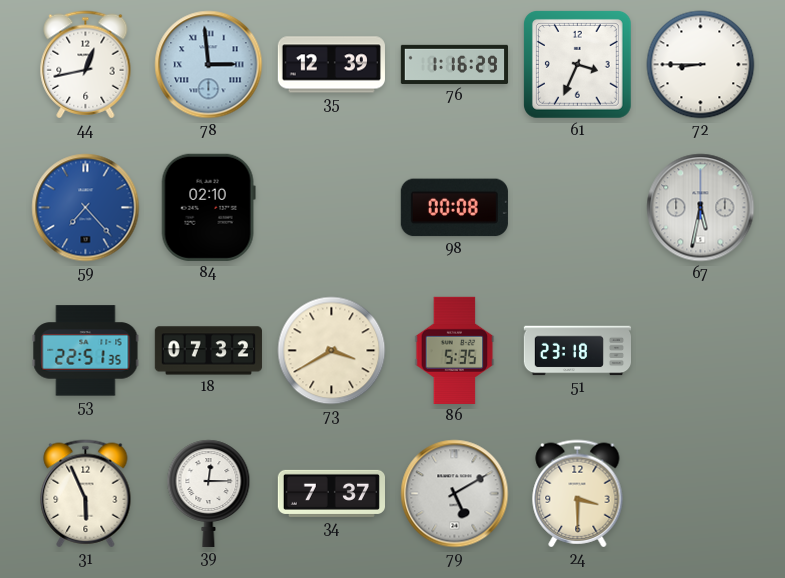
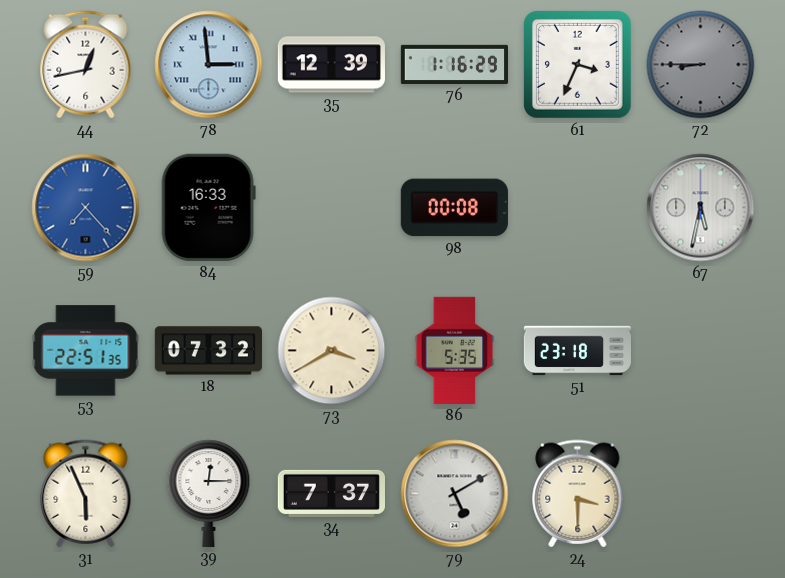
72 dial: white -> grey
84: 02:10 -> 16:33
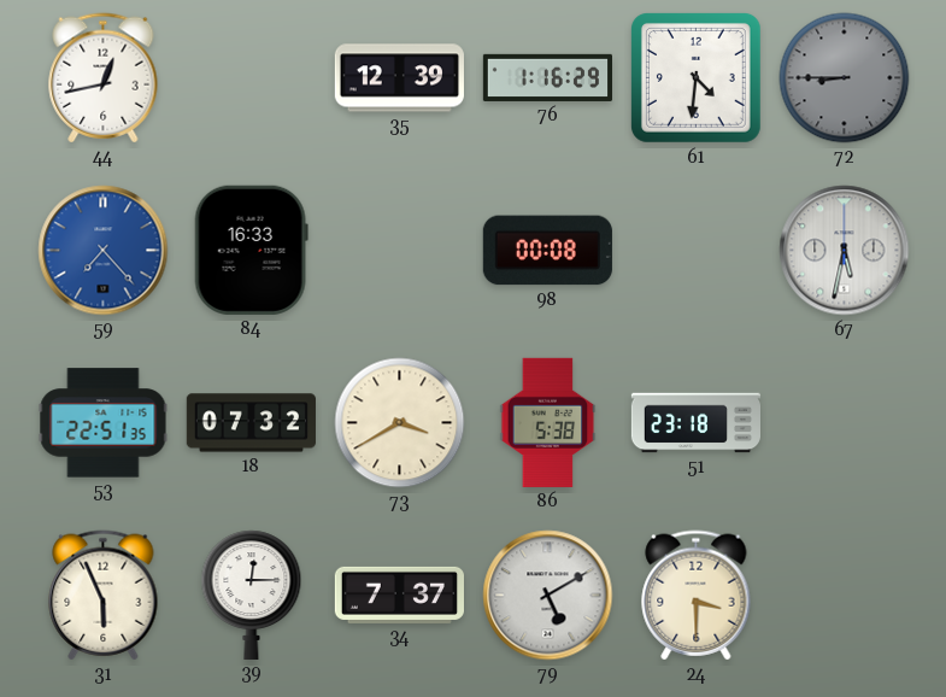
78: 2:59 -> none
61: 3:34 -> 4:31
86: 5:35 -> 5:38
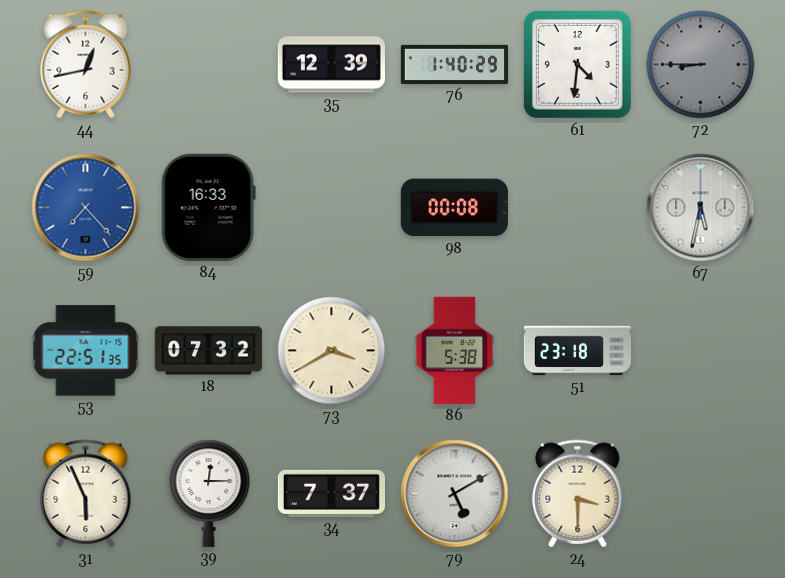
76: 1:16 -> 1:40
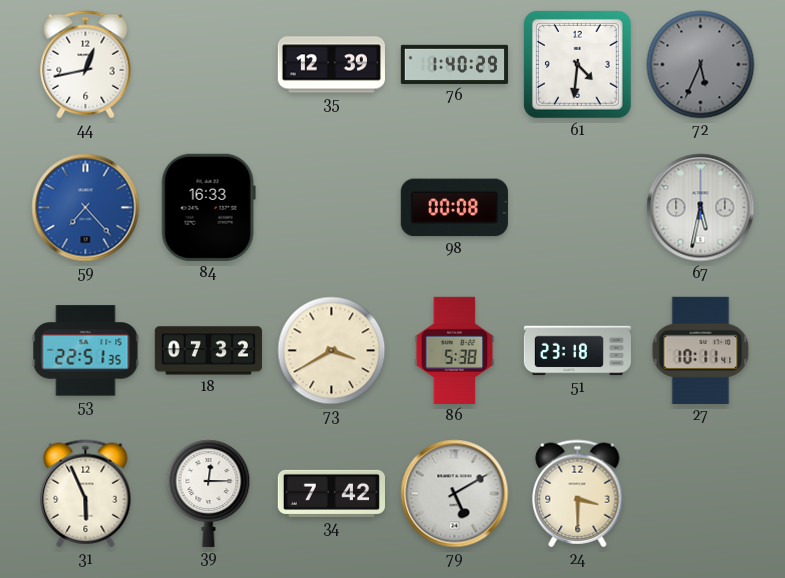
72: 8:45 -> 5:34
27: none -> 10:11
34: 7:37 -> 7:42
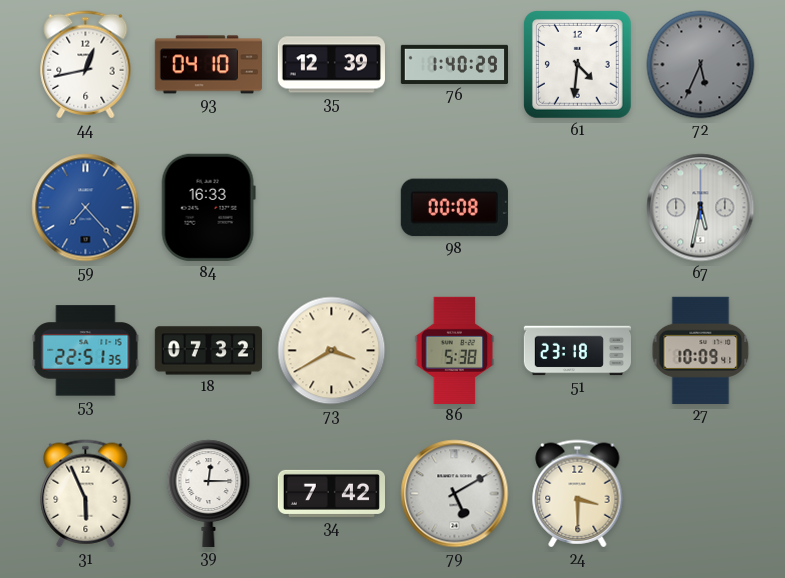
93: none -> 04:10
27: 10:11 -> 10:09
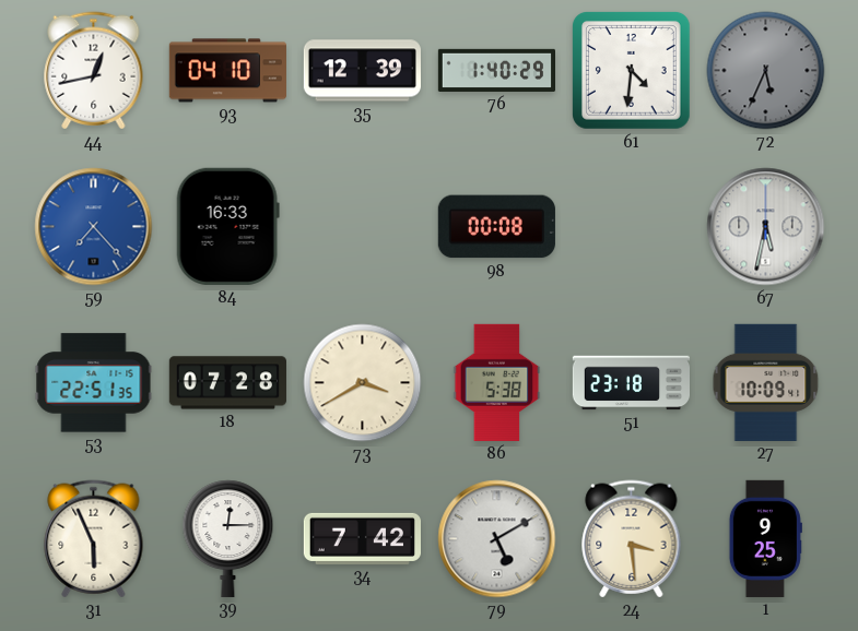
18: 07:32 -> 07:28
24: 3:30 -> 3:29
1: none -> 9:25
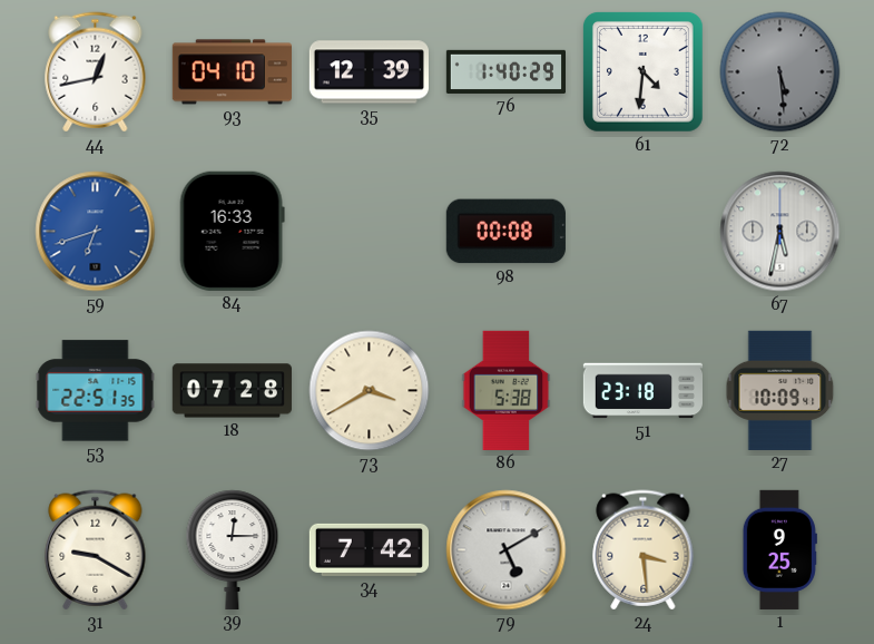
72: 5:34 -> 5:29
59: 7:23 -> 6:42
31: 5:56 -> 9:20
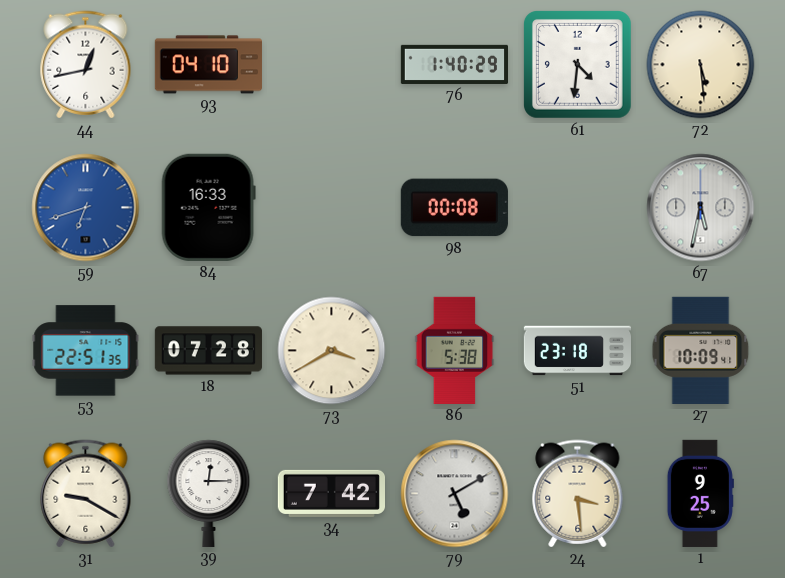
35: 12:39 -> none
72 dial: grey -> cream
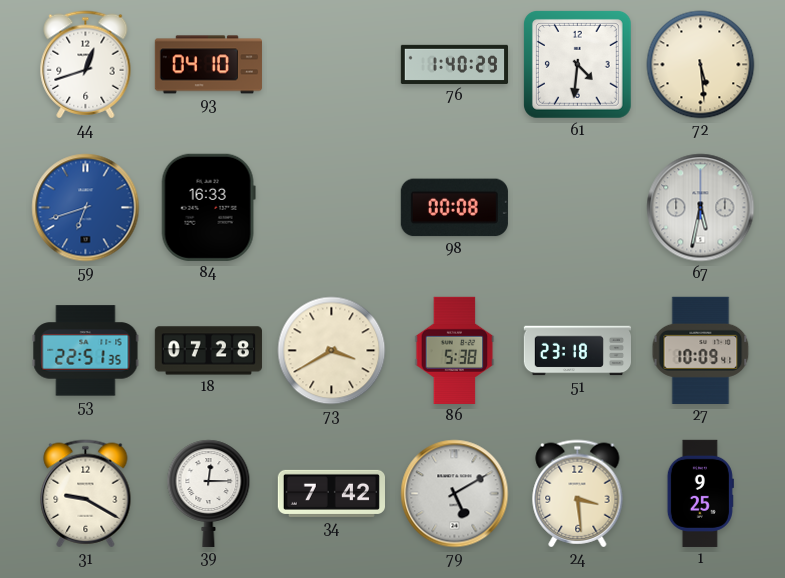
44: 12:43 -> 12:42
